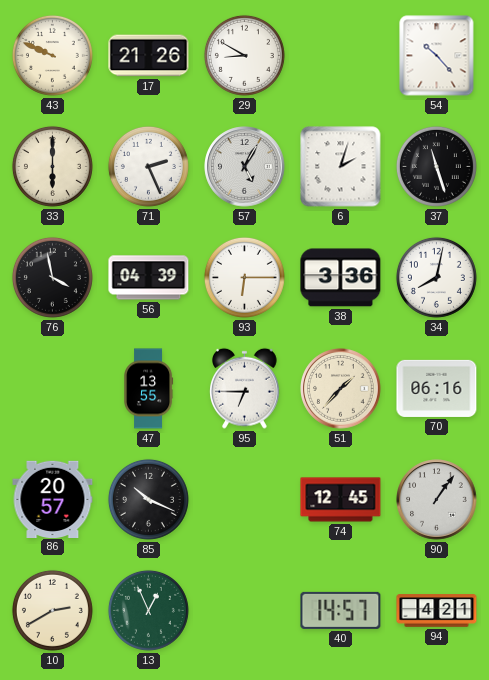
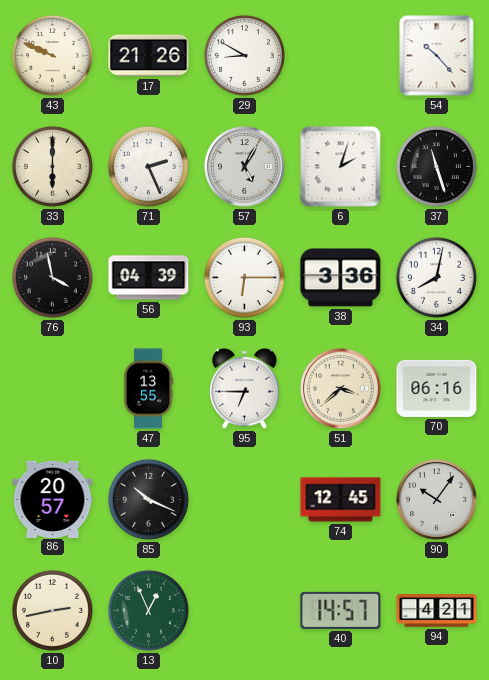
51: 1:37 -> 3:38
90: 1:06 -> 10:06
10: 2:40 -> 2:43
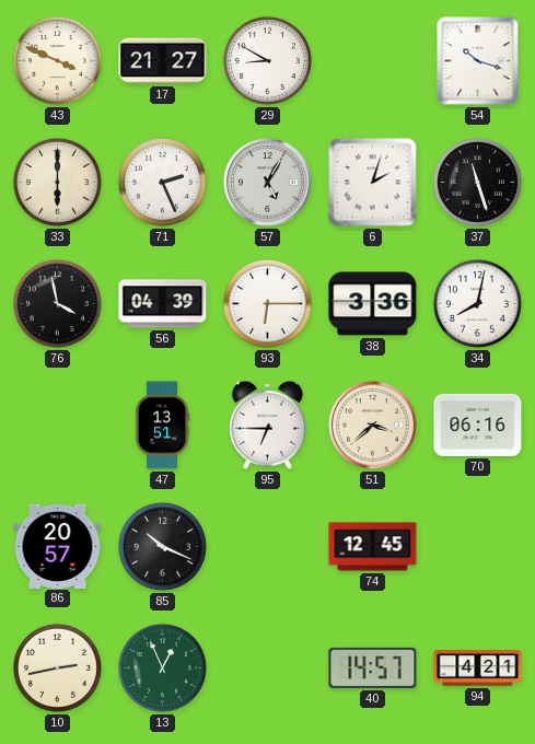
43: 9:49 -> 3:49
17: 21:26 -> 21:27
54: 10:23 -> 10:18
47: 13:55 -> 13:51
90: 10:06 -> none
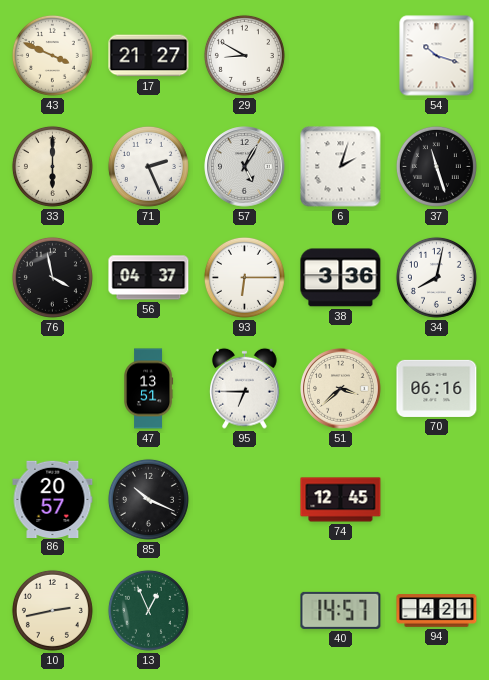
56: 04:39 -> 04:37
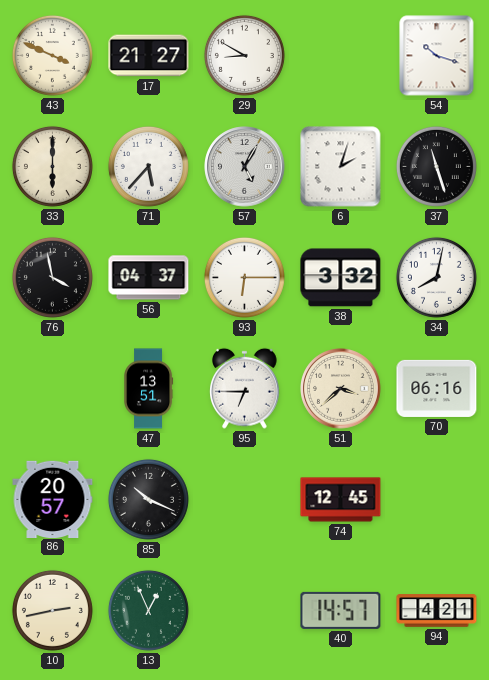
71: 2:26 -> 5:37
38: 3:36 -> 3:32
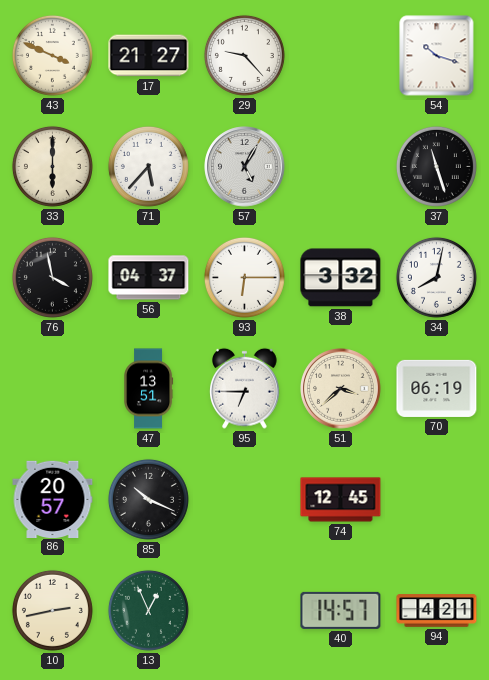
29: 8:50 -> 9:23
6: 2:03 -> none
70: 06:16 -> 06:19
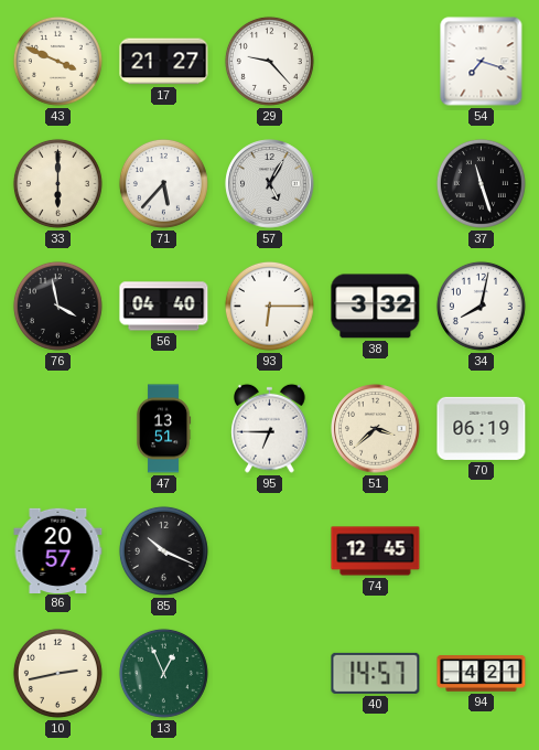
54: 10:18 -> 7:18
56: 04:37 -> 04:40
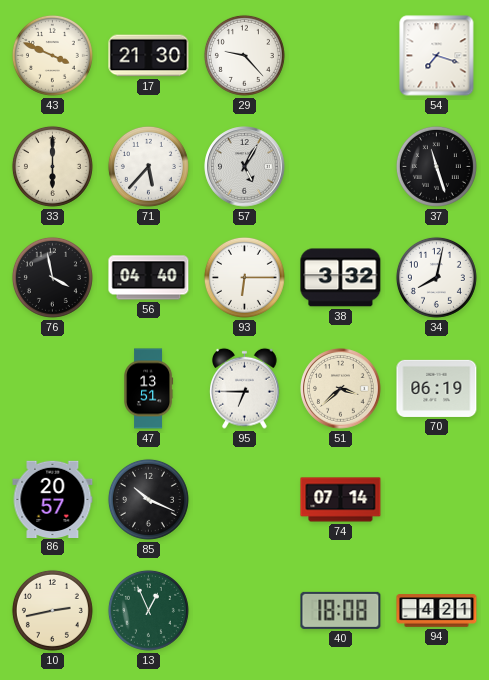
17: 21:27 -> 21:30
74: 12:45 -> 07:14
40: 14:57 -> 18:08
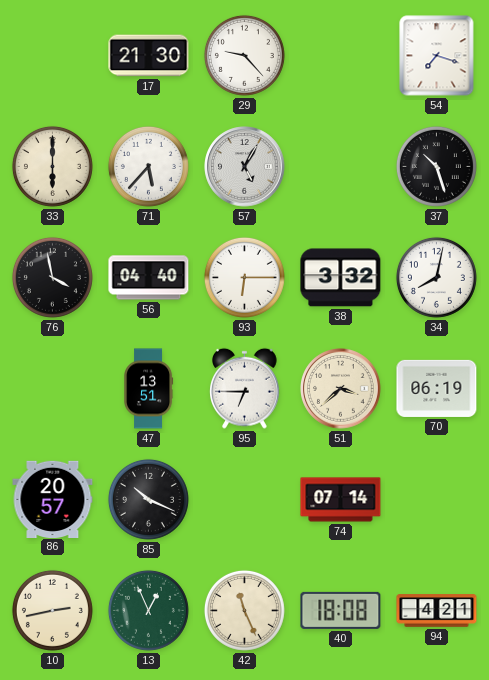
43: 3:49 -> none
37: 11:27 -> 10:27
42: none -> 11:26
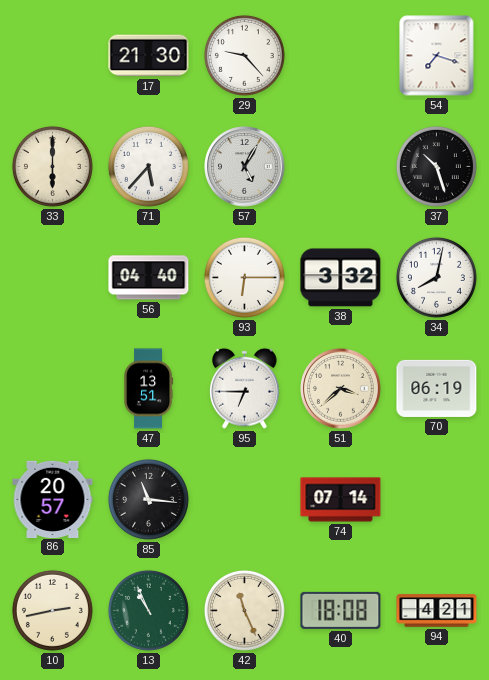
76: 3:58 -> none
85: 10:19 -> 11:16
13: 12:56 -> 10:56
